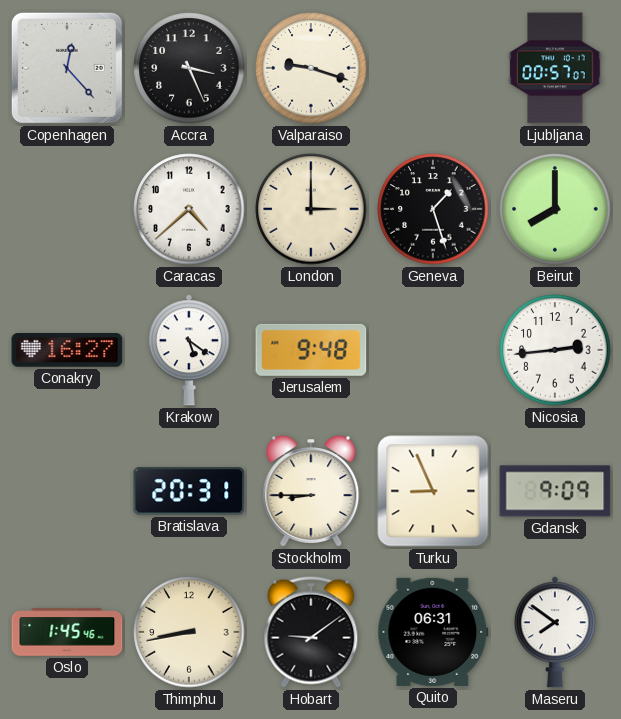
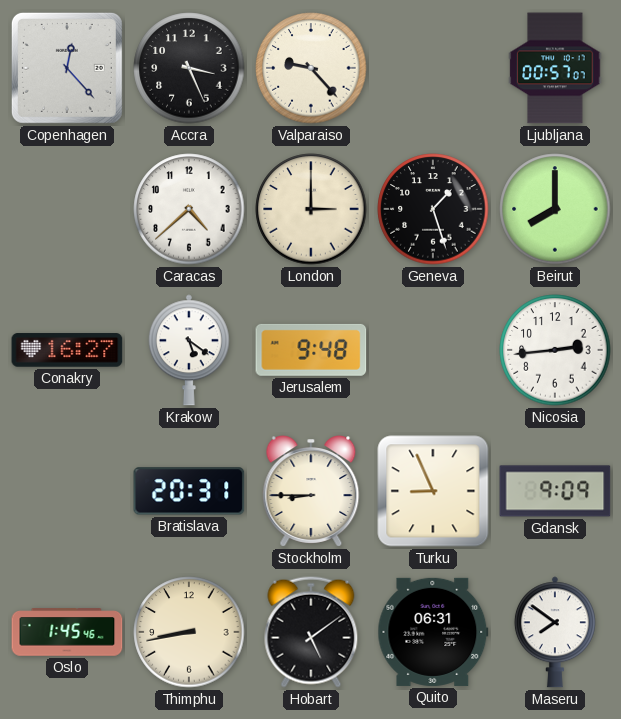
Valparaiso: 9:18 -> 9:23
Hobart: 9:09 -> 5:09
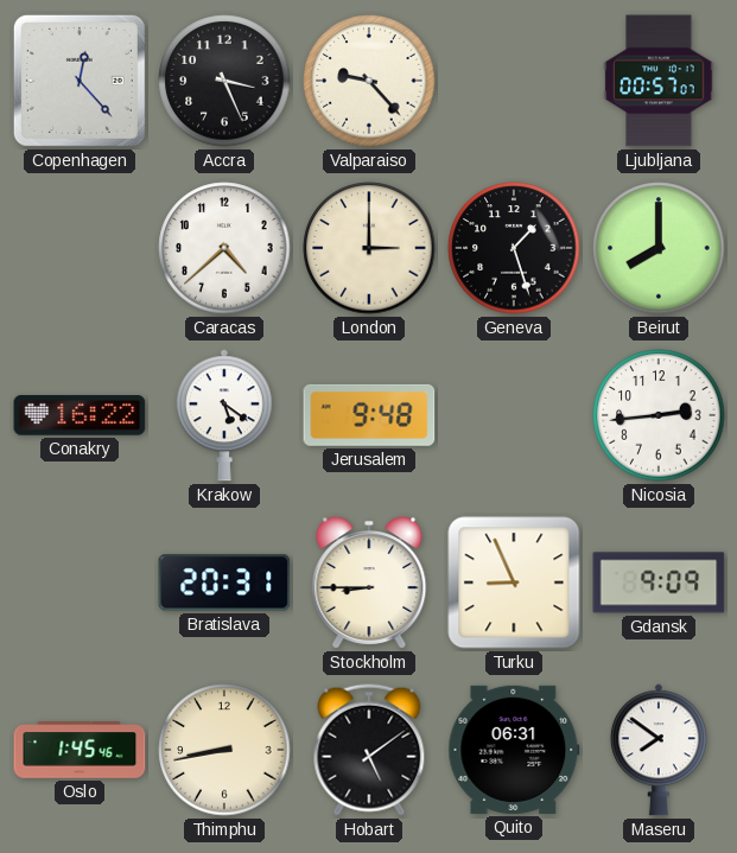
Conakry: 16:27 -> 16:22
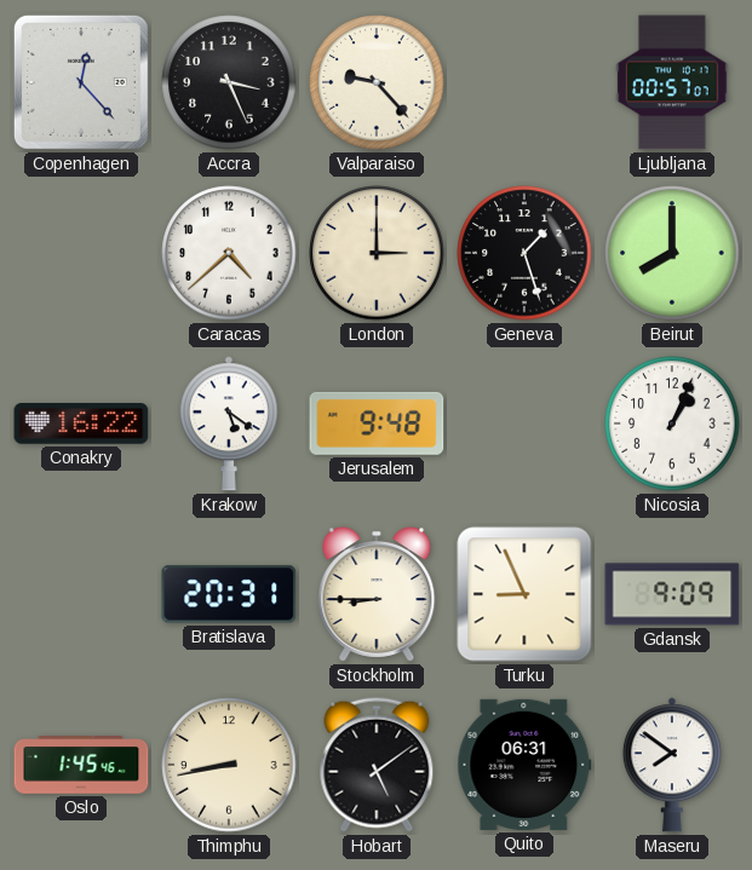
Nicosia: 2:44 -> 1:04
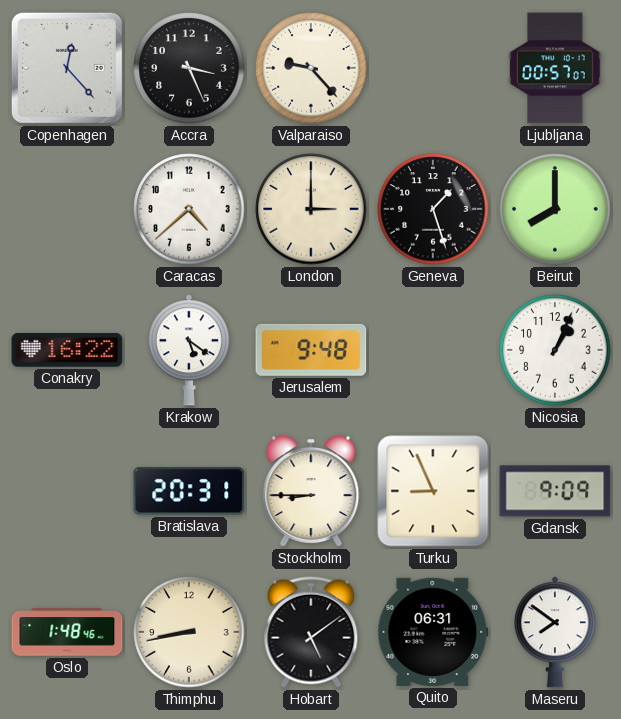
Oslo: 1:45 -> 1:48
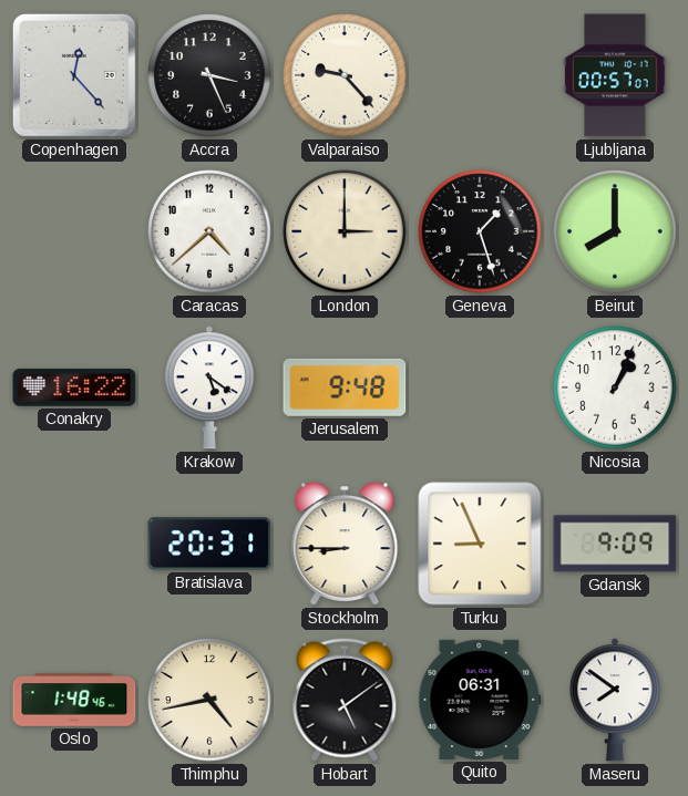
Thimphu: 8:43 -> 4:43
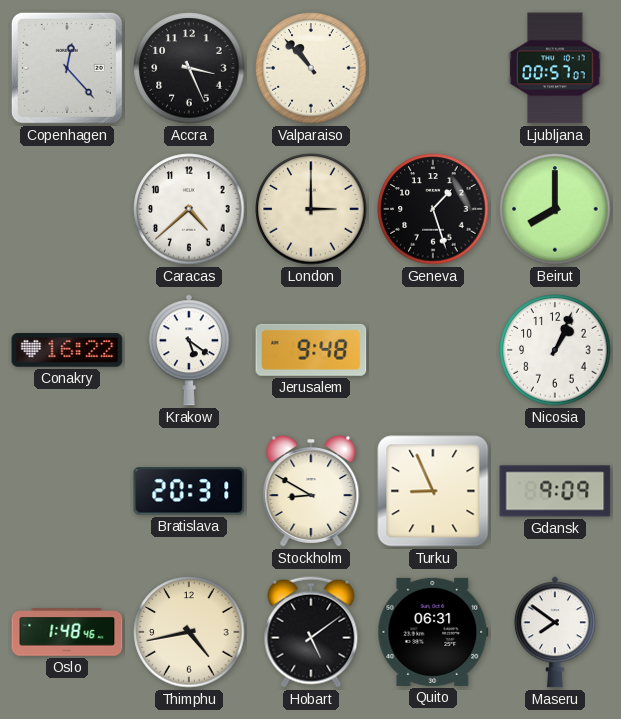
Valparaiso: 9:23 -> 10:53
Stockholm: 8:45 -> 8:50
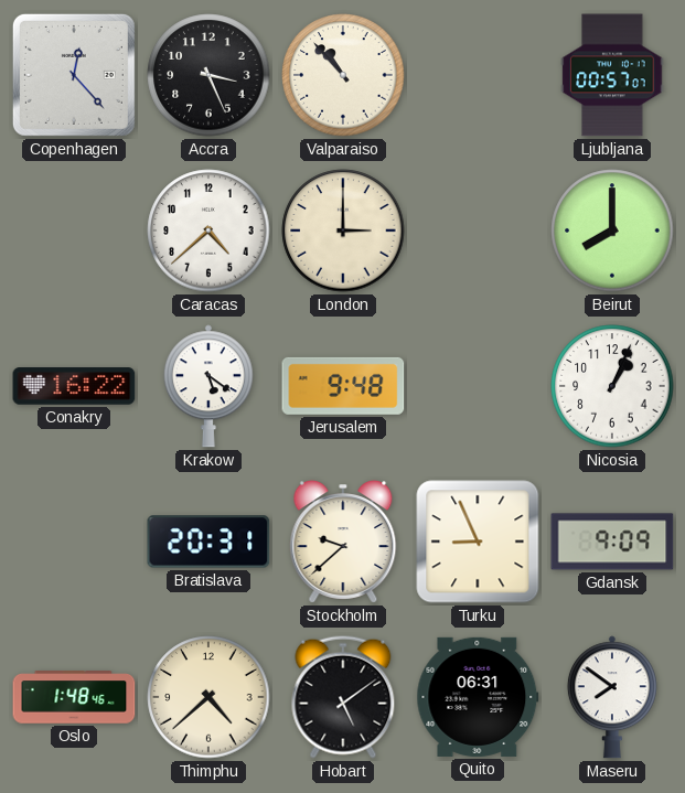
Geneva: 1:27 -> none
Stockholm: 8:50 -> 9:38
Thimphu: 4:43 -> 4:38
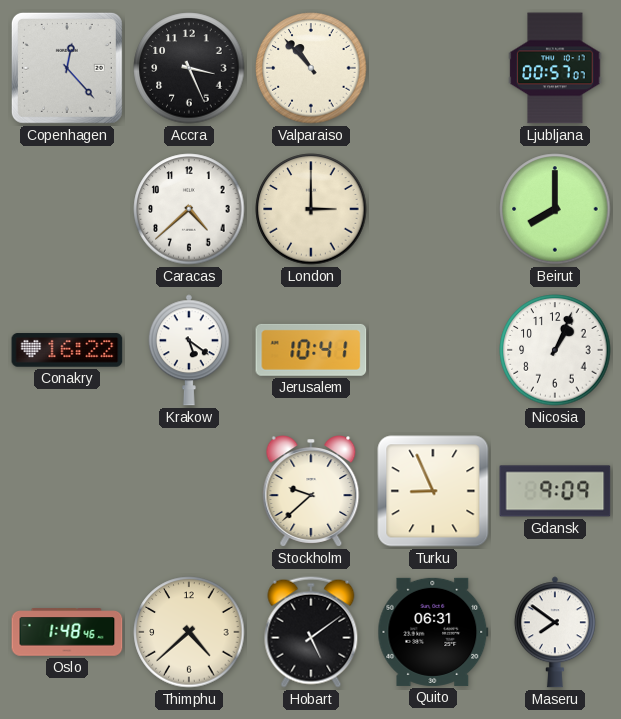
Jerusalem: 9:48 -> 10:41
Bratislava: 20:31 -> none
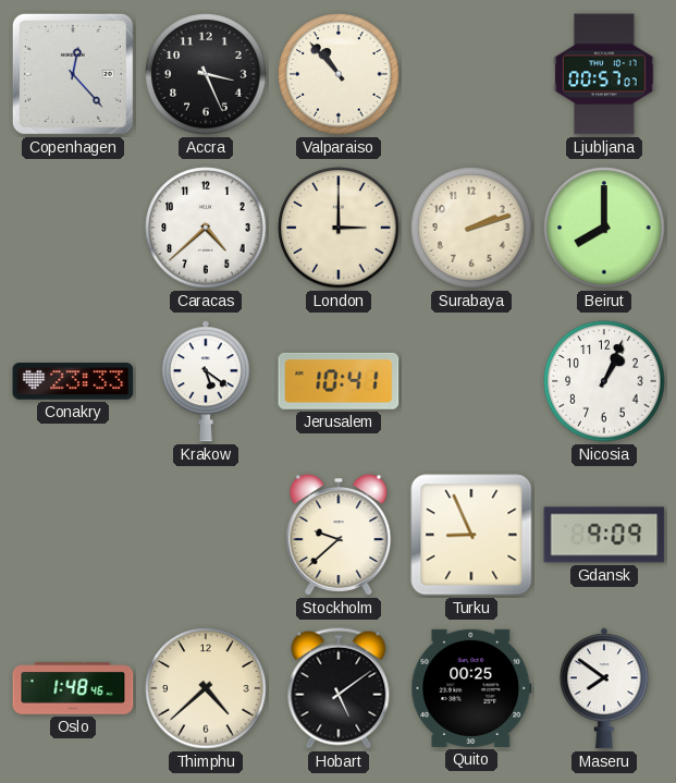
Surabaya: none -> 2:12
Conakry: 16:22 -> 23:33
Quito: 06:31 -> 00:25
